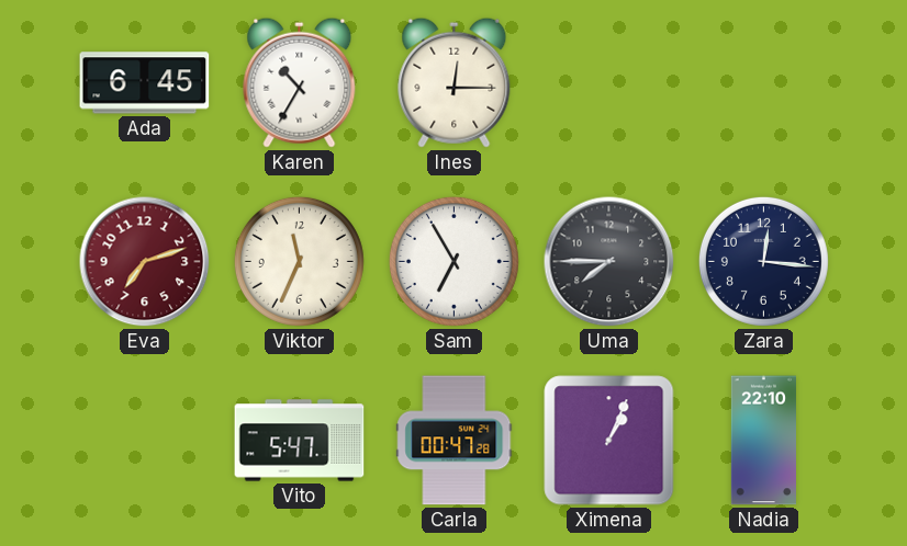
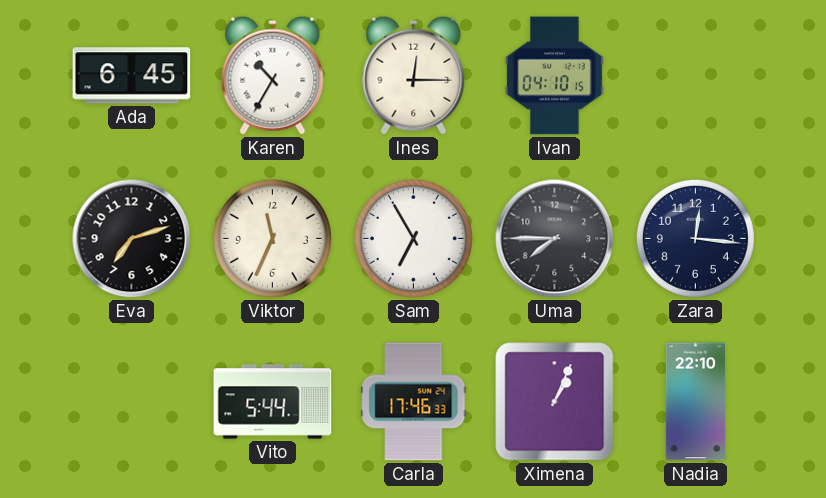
Ivan: none -> 04:10
Eva dial: burgundy -> black
Vito: 5:47 -> 5:44
Carla: 00:47 -> 17:46
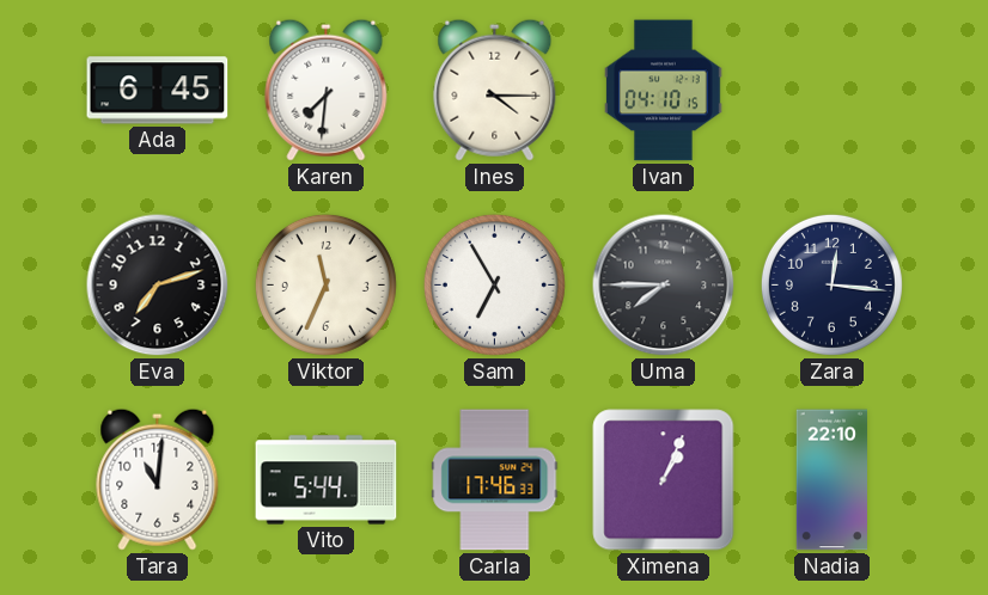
Karen: 10:35 -> 7:31
Ines: 12:15 -> 4:15
Tara: none -> 11:01
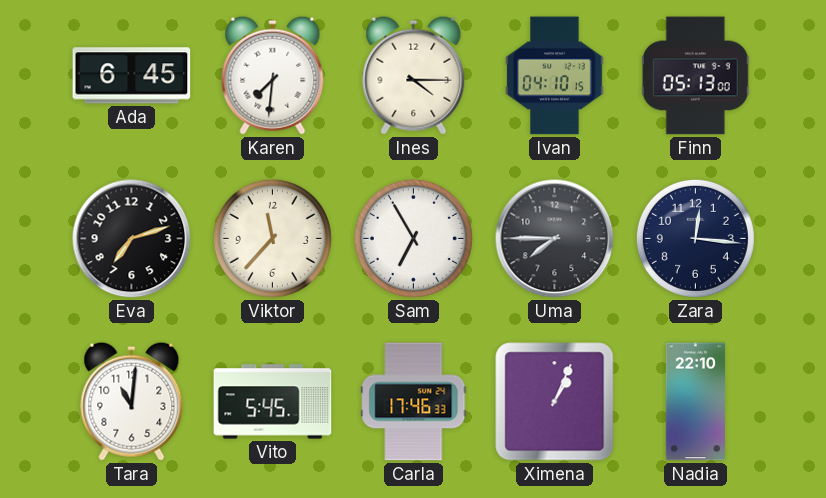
Finn: none -> 05:13
Viktor: 11:34 -> 11:37
Vito: 5:44 -> 5:45
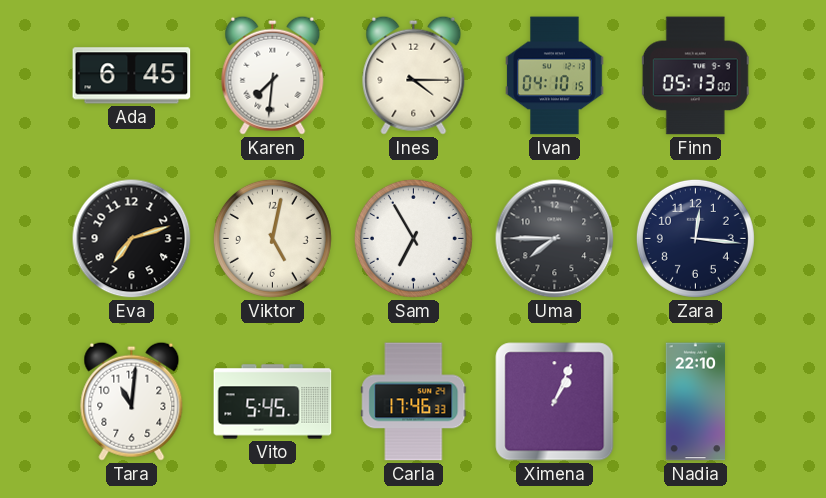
Viktor: 11:37 -> 5:02
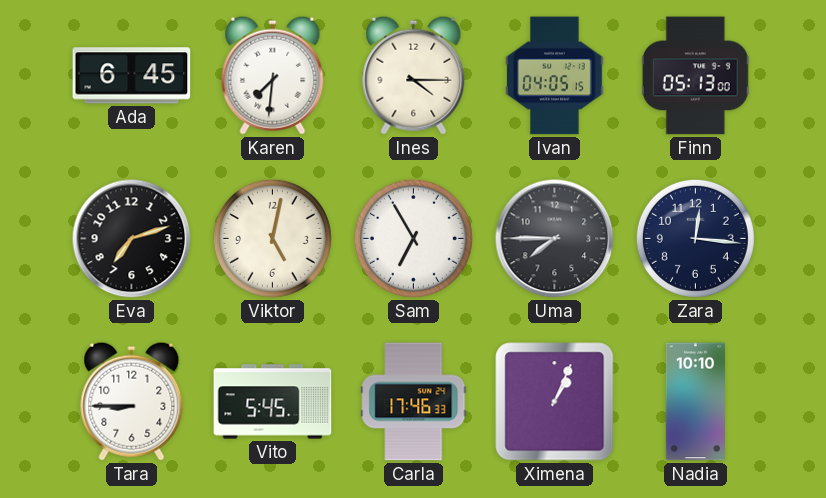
Ivan: 04:10 -> 04:05
Tara: 11:01 -> 8:45
Nadia: 22:10 -> 10:10
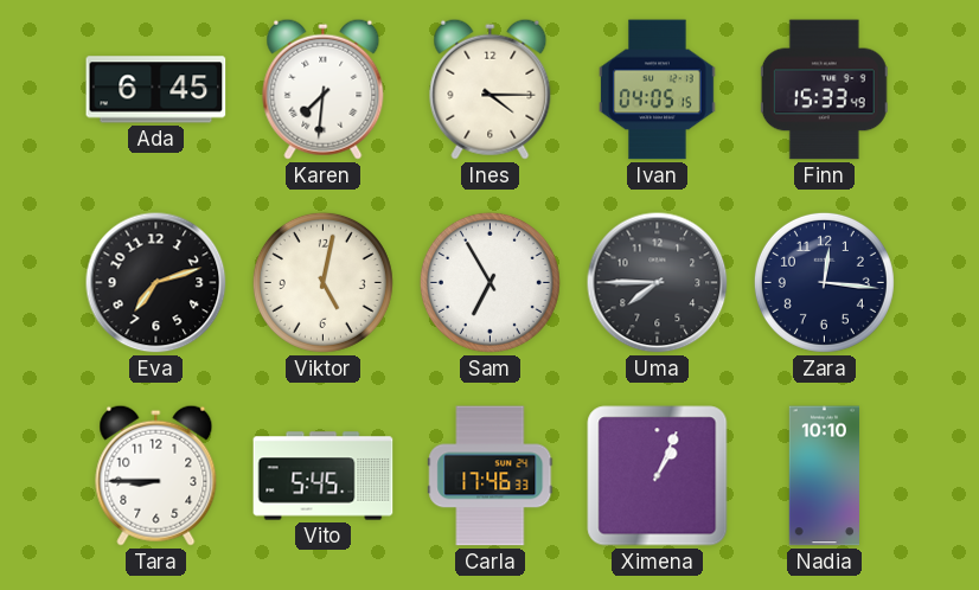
Finn: 05:13 -> 15:33
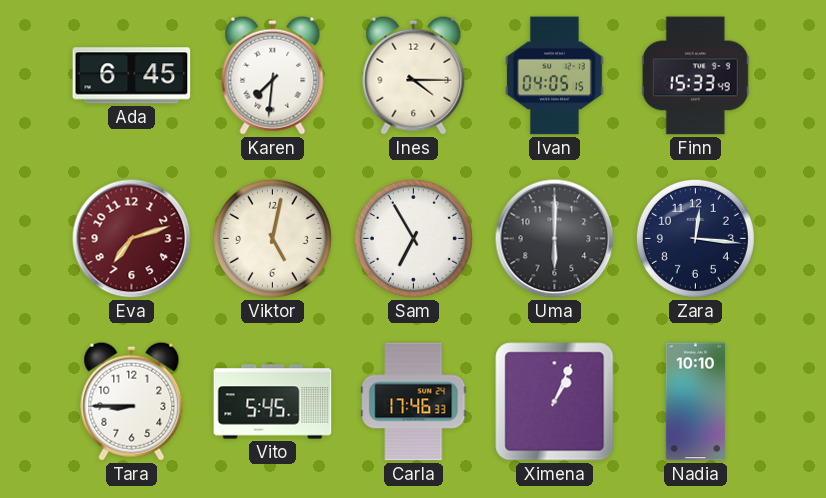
Eva dial: black -> burgundy
Uma: 7:45 -> 6:00
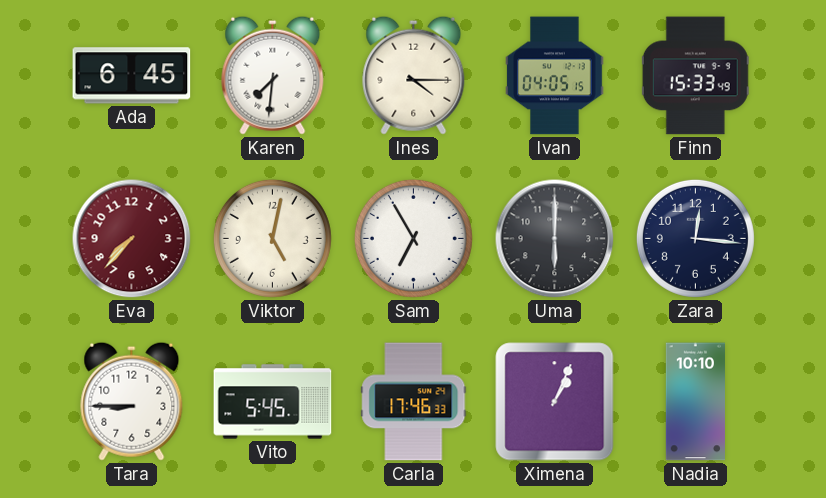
Eva: 7:12 -> 7:37
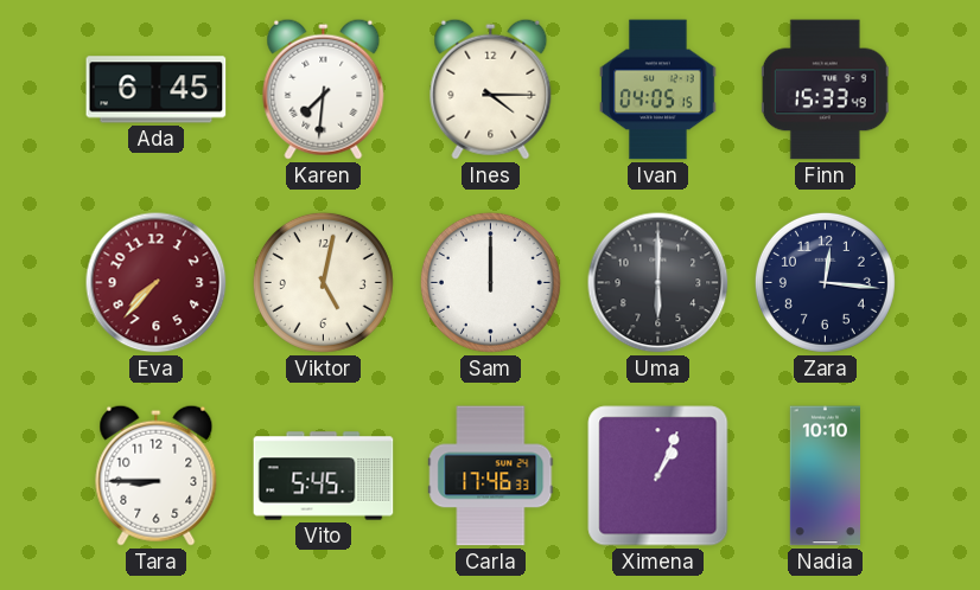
Sam: 6:55 -> 12:00
